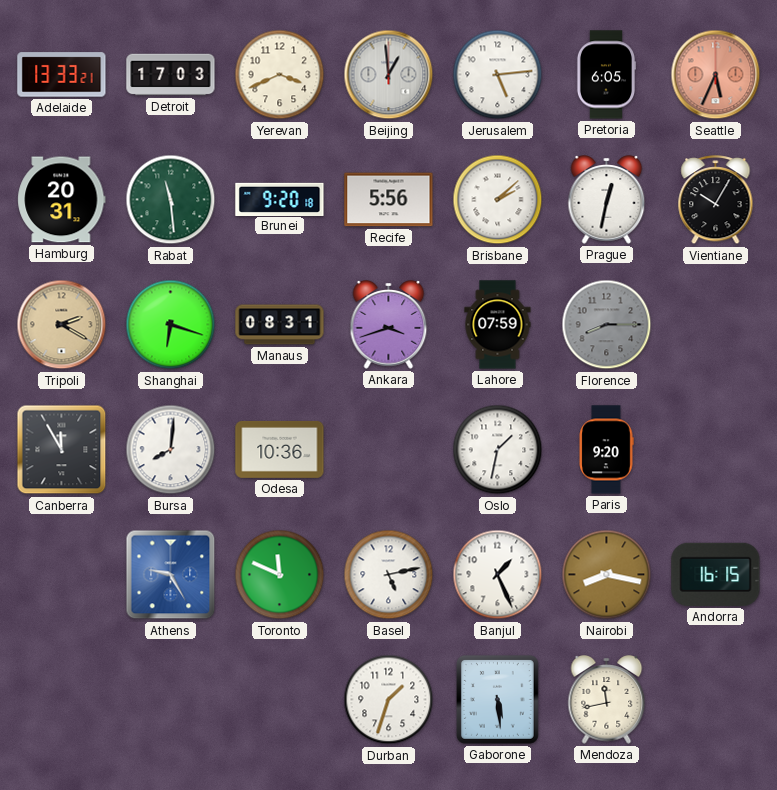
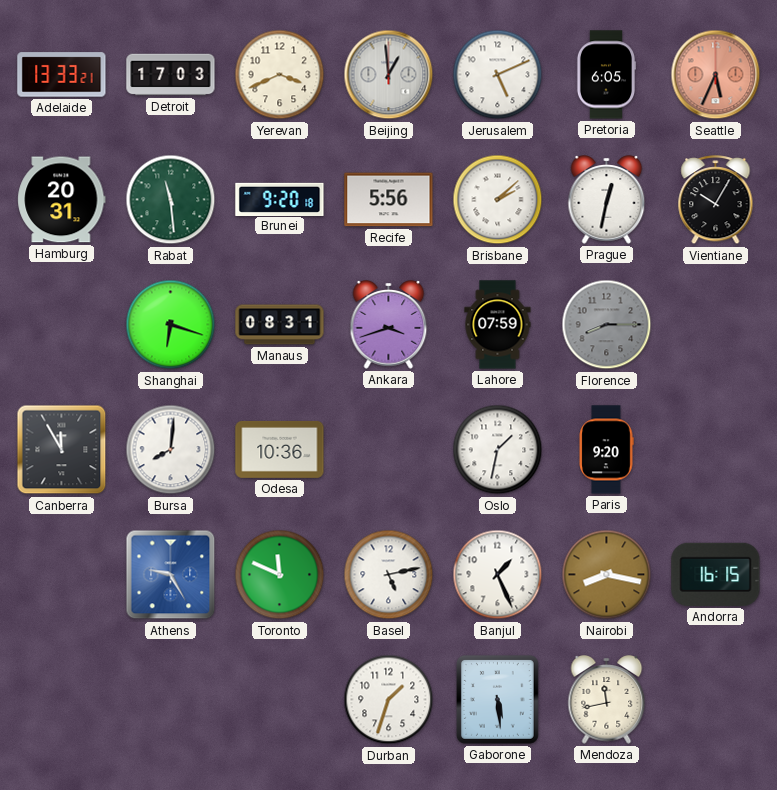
Jerusalem: 5:14 -> 5:11
Tripoli: 2:20 -> none
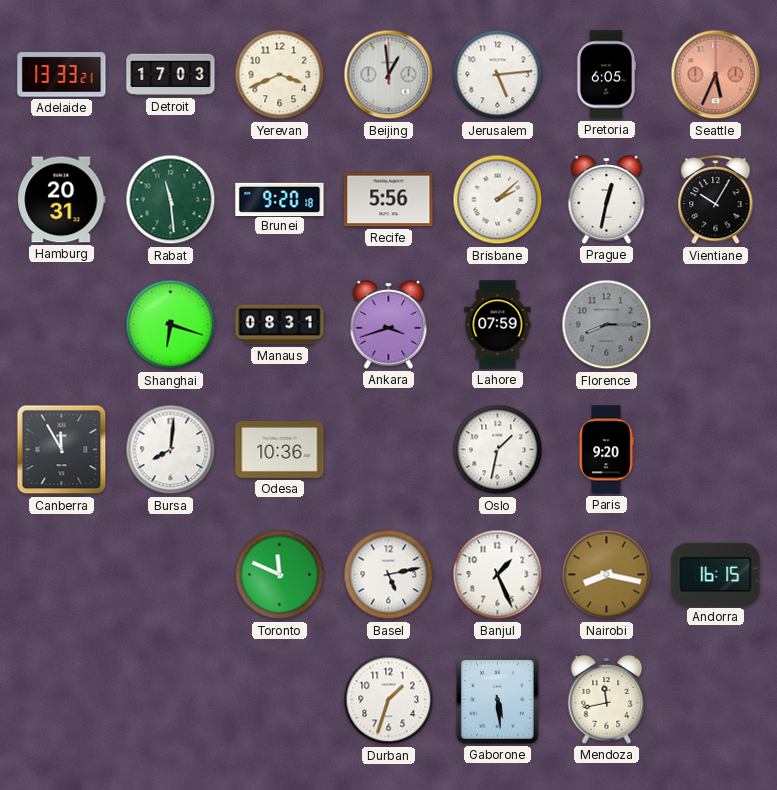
Jerusalem: 5:11 -> 5:14
Athens: 9:25 -> none
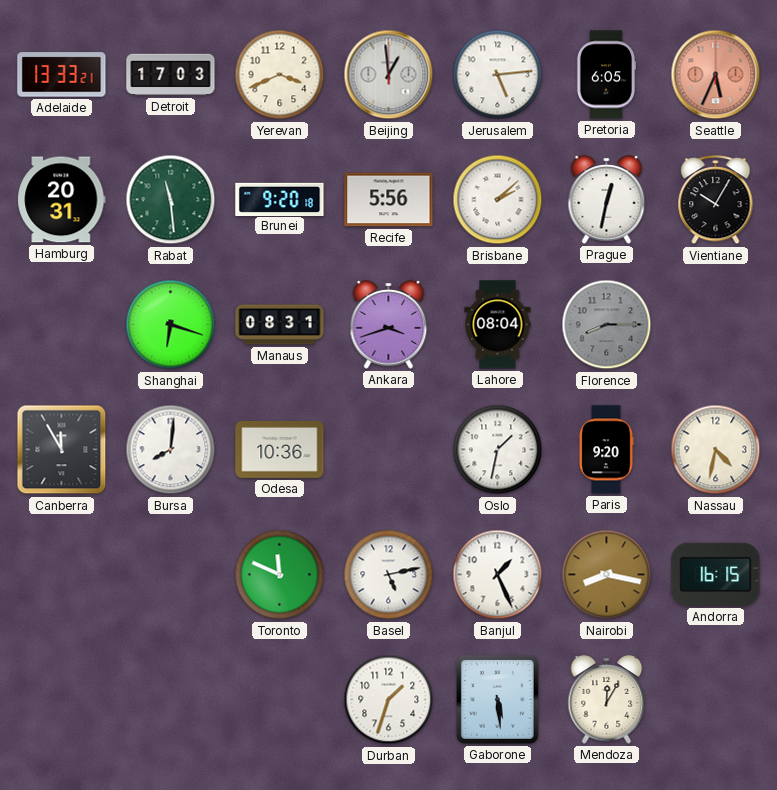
Lahore: 07:59 -> 08:04
Nassau: none -> 4:32
Mendoza: 11:43 -> 12:05
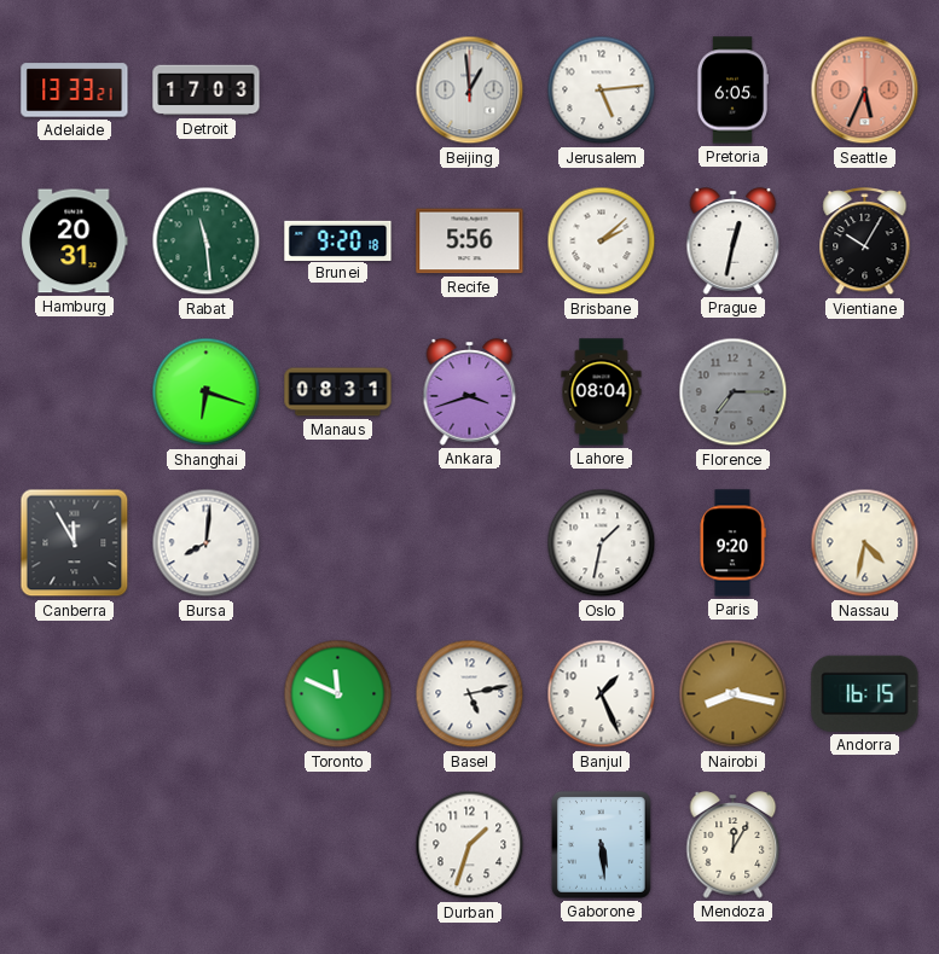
Yerevan: 3:41 -> none
Florence: 8:15 -> 7:15
Odesa: 10:36 -> none
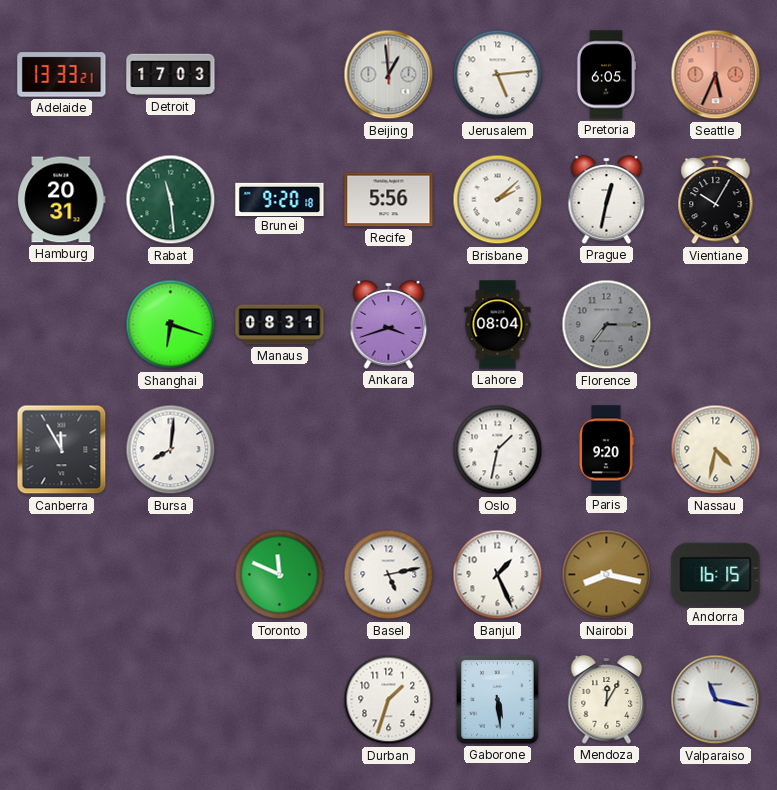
Valparaiso: none -> 11:17
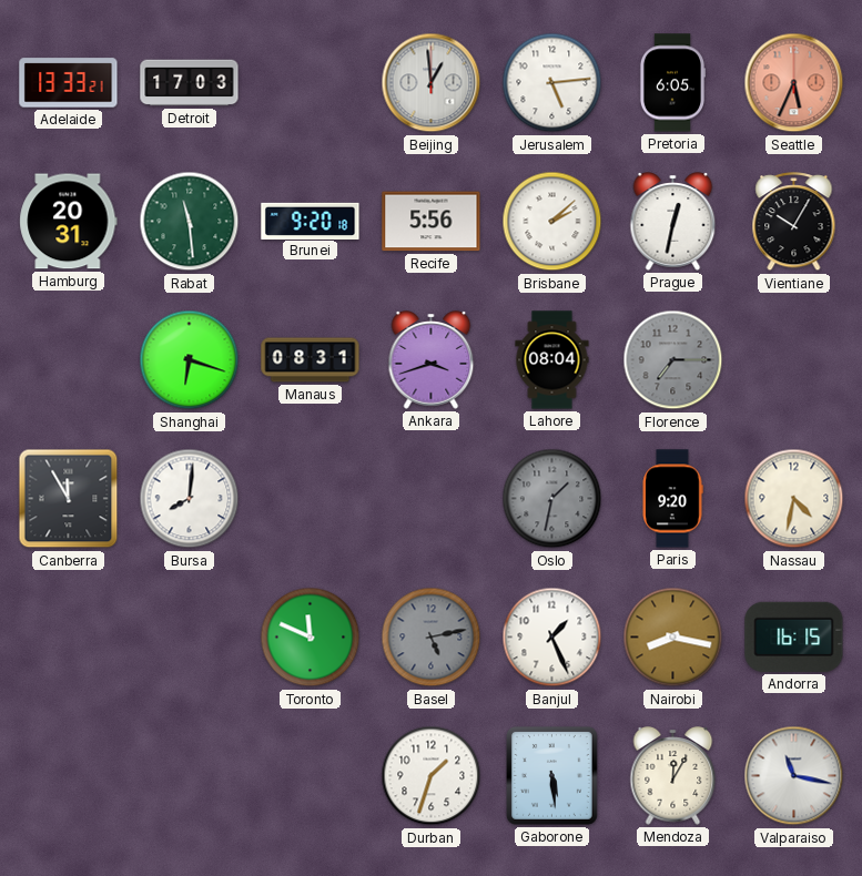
Oslo dial: white -> grey
Basel dial: white -> grey
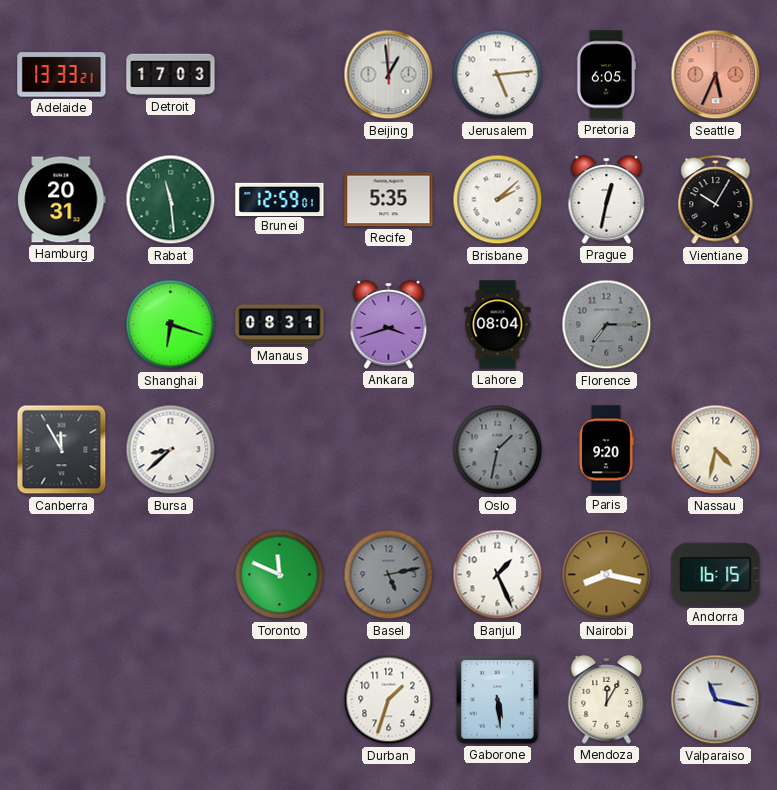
Brunei: 9:20 -> 12:59
Recife: 5:56 -> 5:35
Bursa: 8:01 -> 8:38
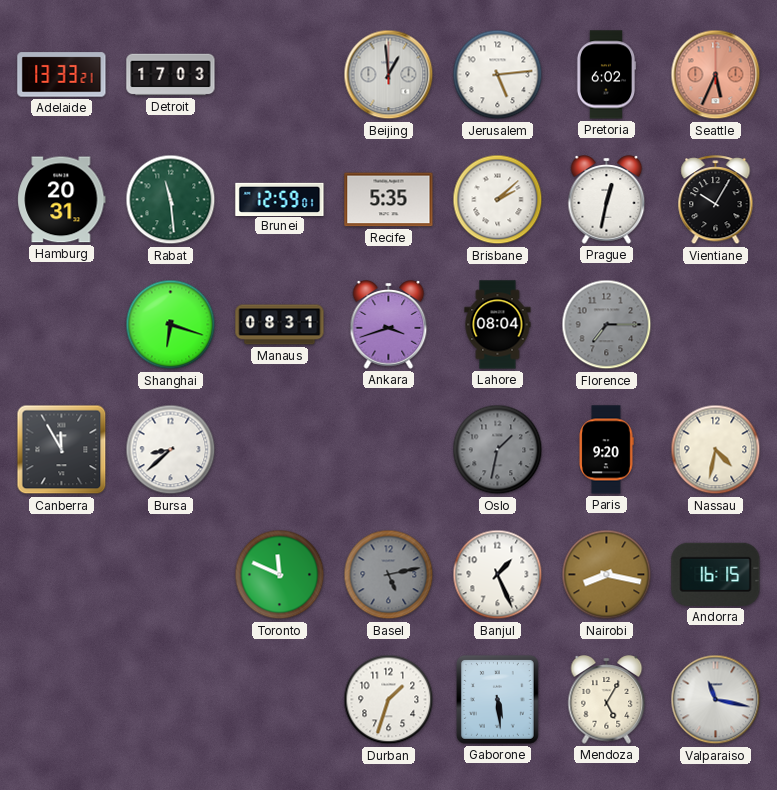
Pretoria: 6:05 -> 6:02
Mendoza: 12:05 -> 5:05
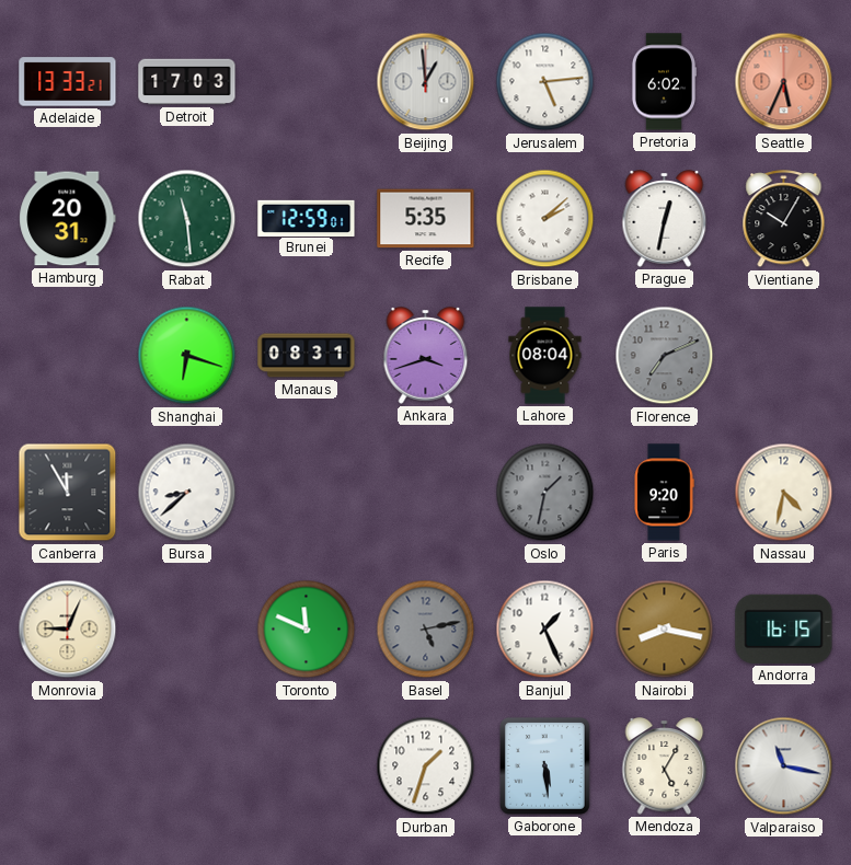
Florence: 7:15 -> 7:11
Monrovia: none -> 9:04
